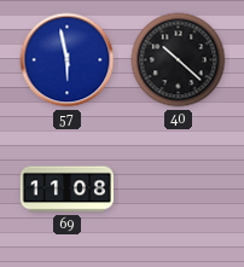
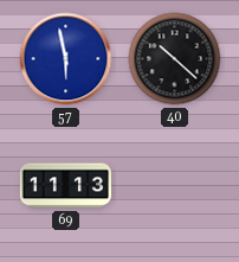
69: 11:08 -> 11:13
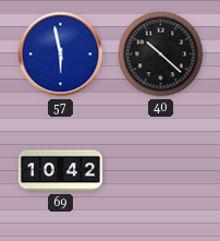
69: 11:13 -> 10:42
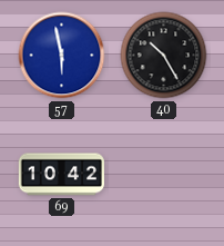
40: 10:22 -> 10:25
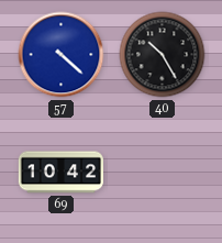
57: 5:58 -> 4:22
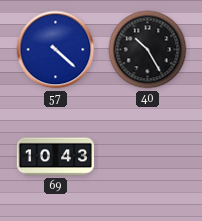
69: 10:42 -> 10:43
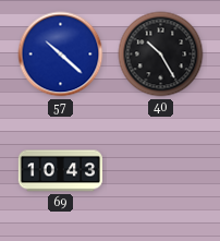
57: 4:22 -> 10:22
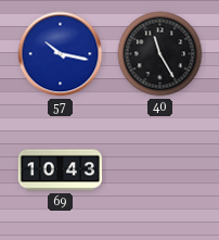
57: 10:22 -> 10:17
40: 10:25 -> 11:25
